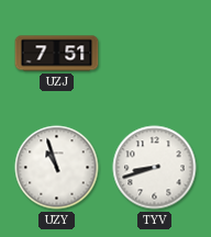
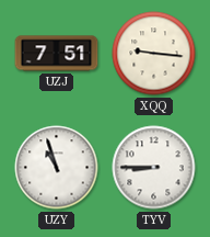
XQQ: none -> 9:16
TYV: 8:42 -> 8:45
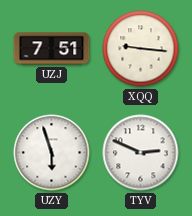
UZY: 10:57 -> 5:57
TYV: 8:45 -> 2:49
